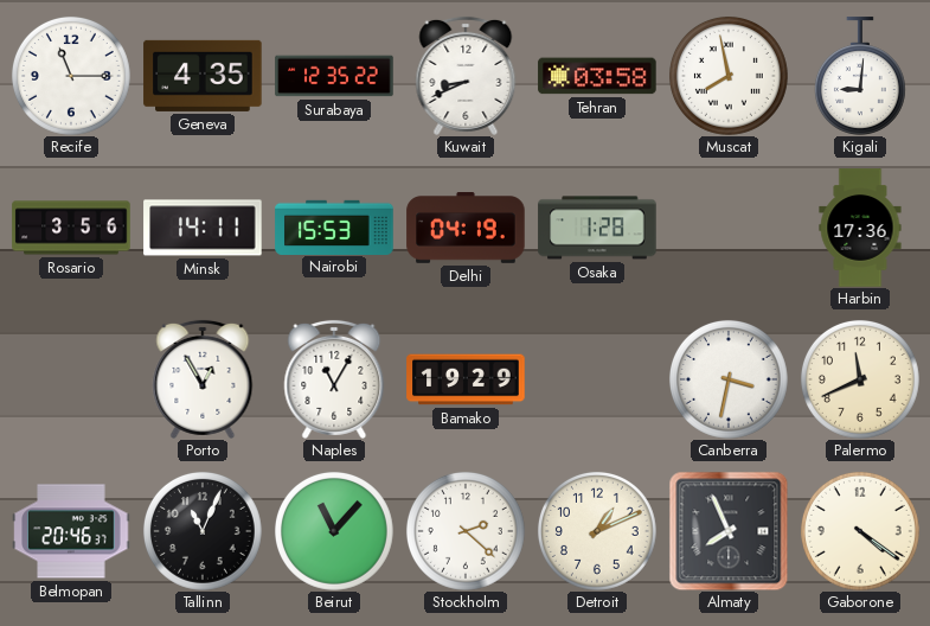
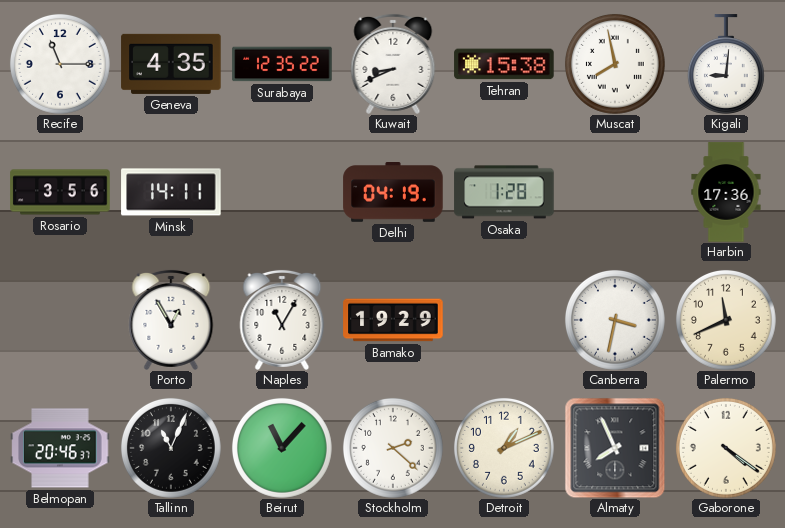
Tehran: 03:58 -> 15:38
Nairobi: 15:53 -> none
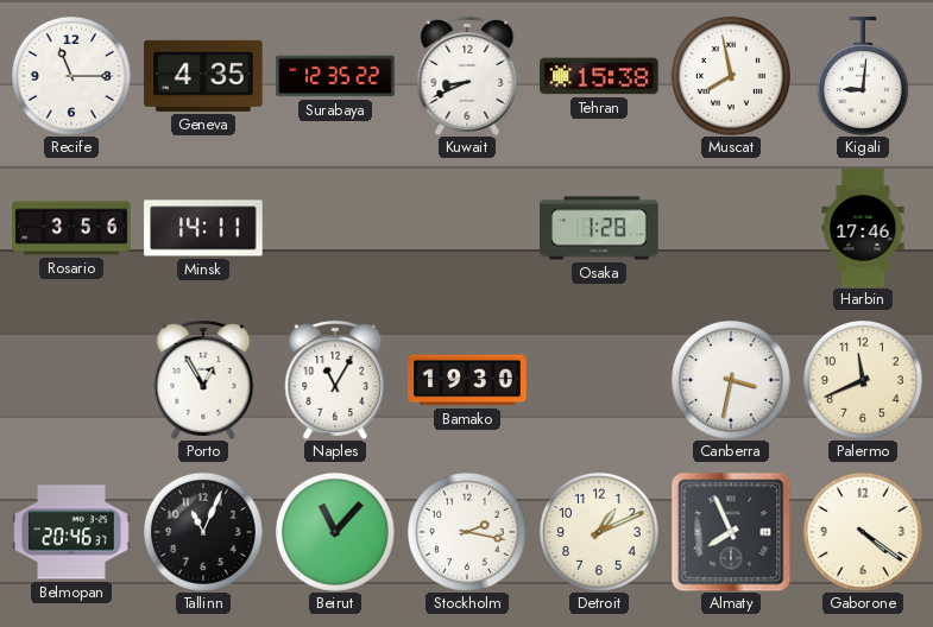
Delhi: 04:19 -> none
Harbin: 17:36 -> 17:46
Bamako: 19:29 -> 19:30
Stockholm: 2:22 -> 2:17
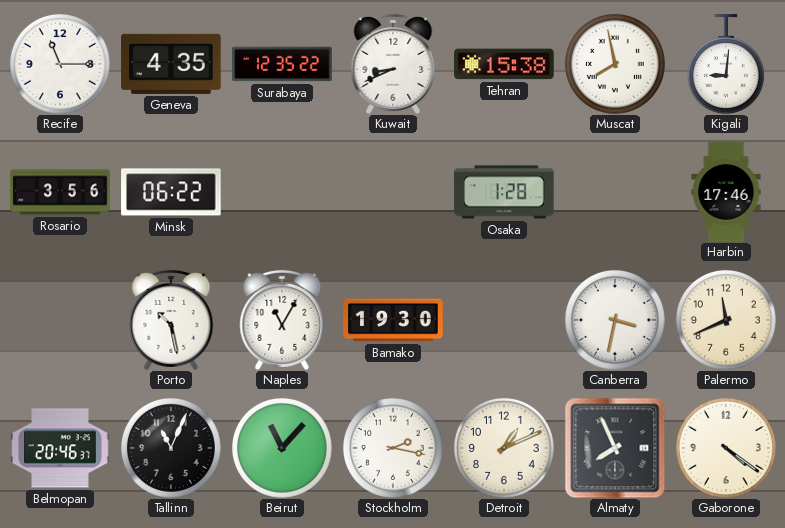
Minsk: 14:11 -> 06:22
Porto: 12:55 -> 10:28
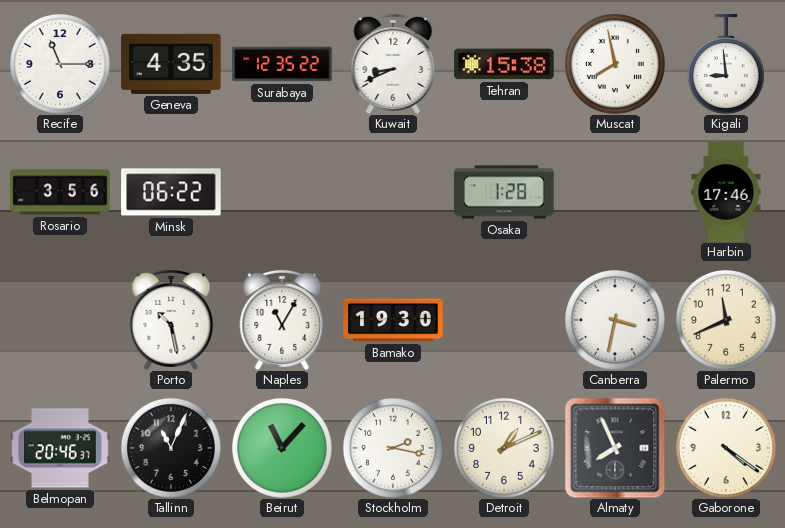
Kigali: 9:01 -> 8:59
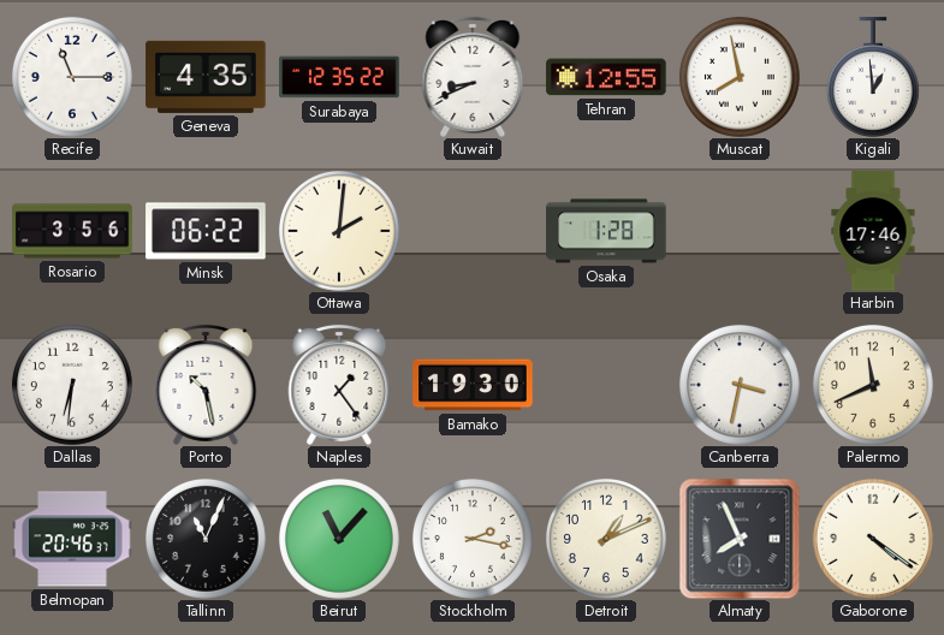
Tehran: 15:38 -> 12:55
Kigali: 8:59 -> 12:59
Ottawa: none -> 2:01
Dallas: none -> 6:31
Naples: 11:05 -> 1:24
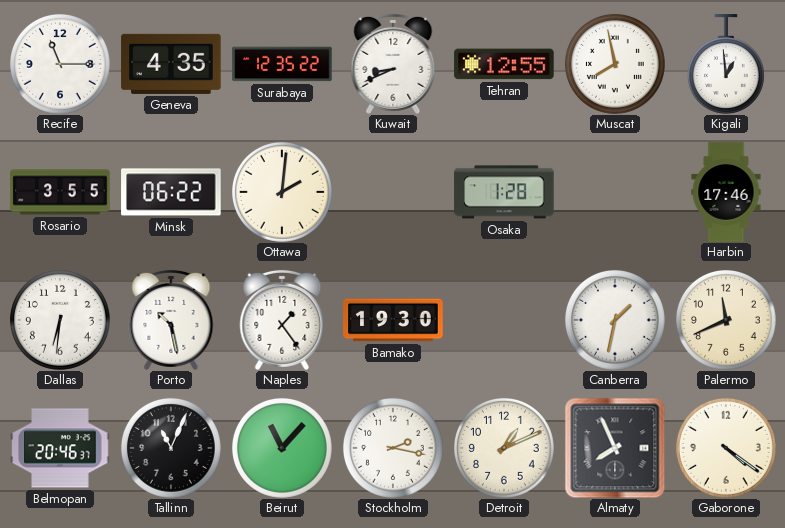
Rosario: 3:56 -> 3:55
Canberra: 3:32 -> 1:32
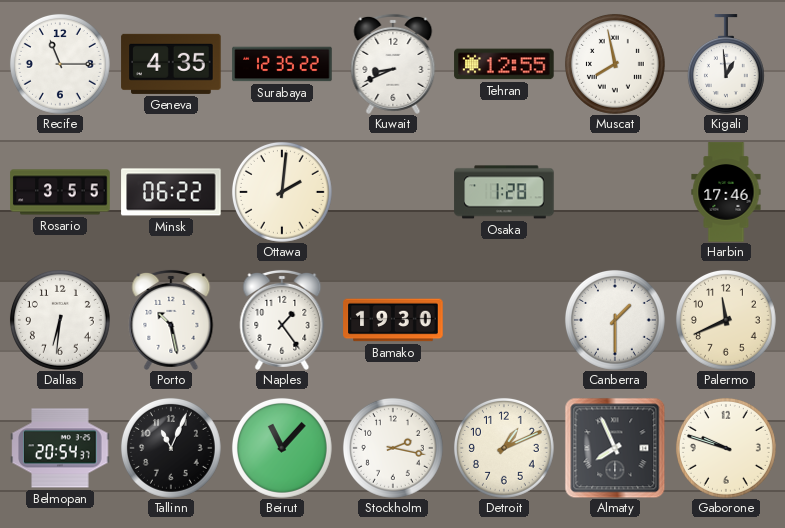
Canberra: 1:32 -> 1:30
Belmopan: 20:46 -> 20:54
Gaborone: 4:21 -> 9:48
